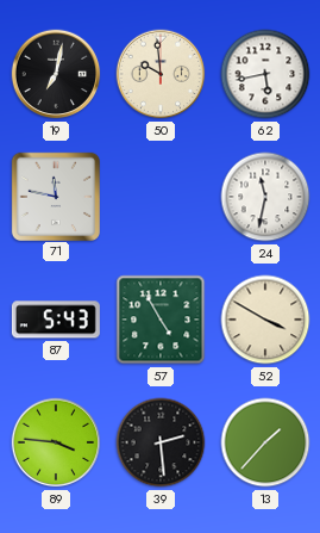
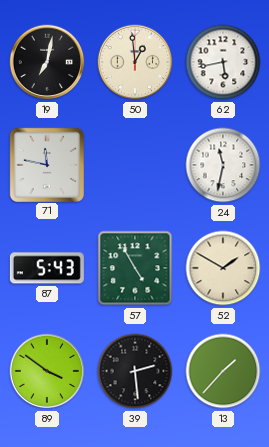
50: 9:59 -> 12:59
52: 3:50 -> 1:50
89: 3:46 -> 3:51
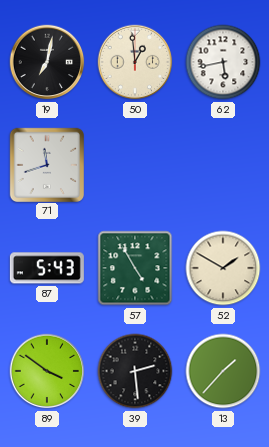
71: 11:47 -> 11:42
24: 11:32 -> none
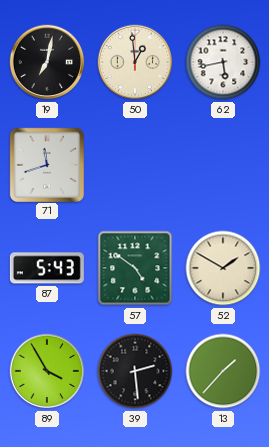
57: 4:55 -> 4:51
89: 3:51 -> 3:55
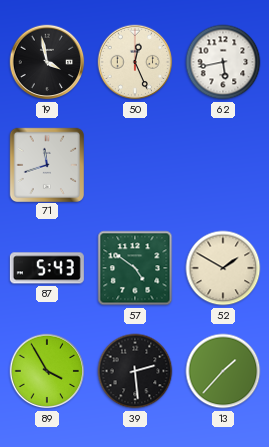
19: 7:02 -> 3:58
50: 12:59 -> 12:26
